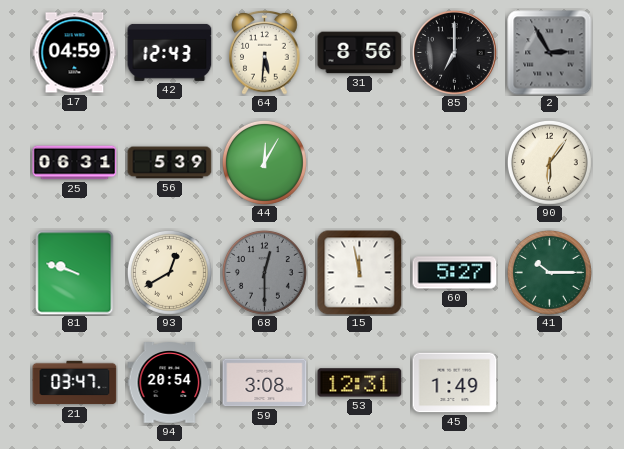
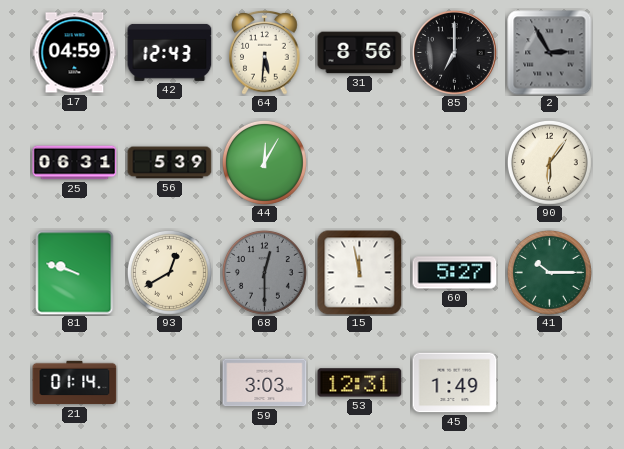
21: 03:47 -> 01:14
94: 20:54 -> none
59: 3:08 -> 3:03
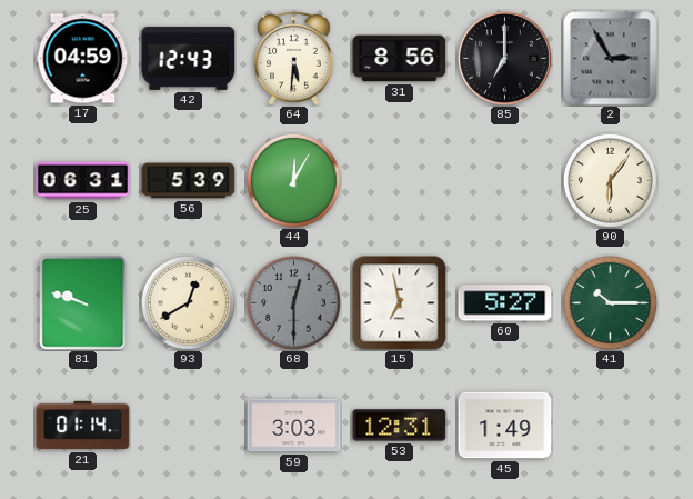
15: 11:58 -> 6:58
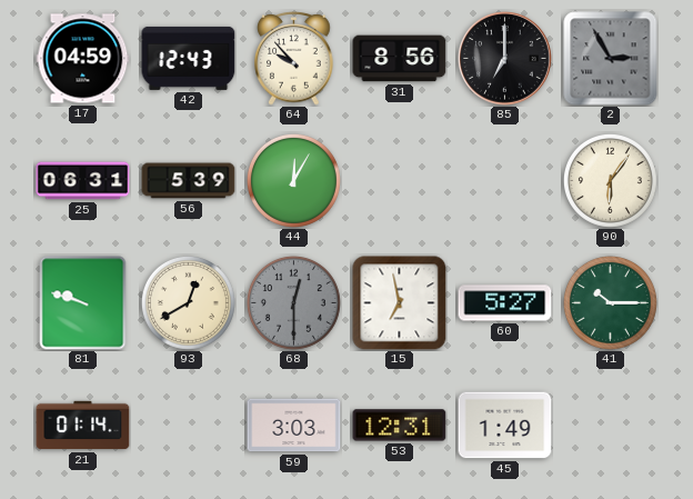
64: 5:31 -> 9:53
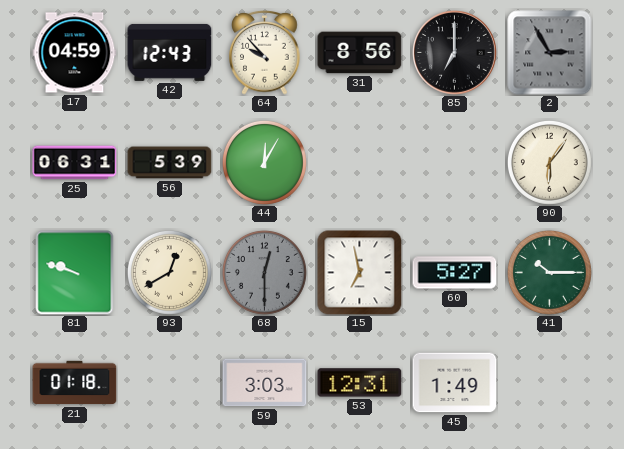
21: 01:14 -> 01:18
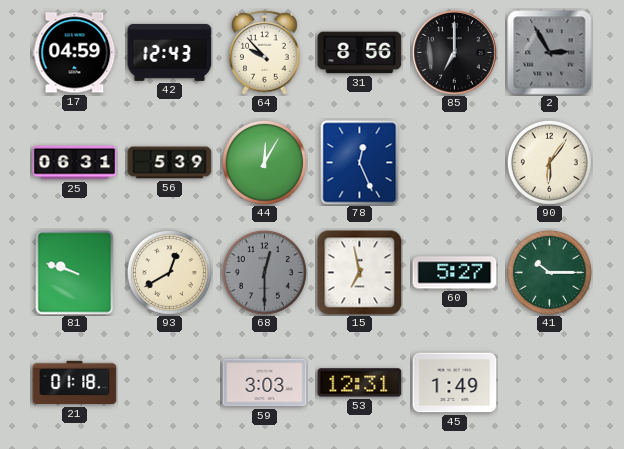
78: none -> 12:26
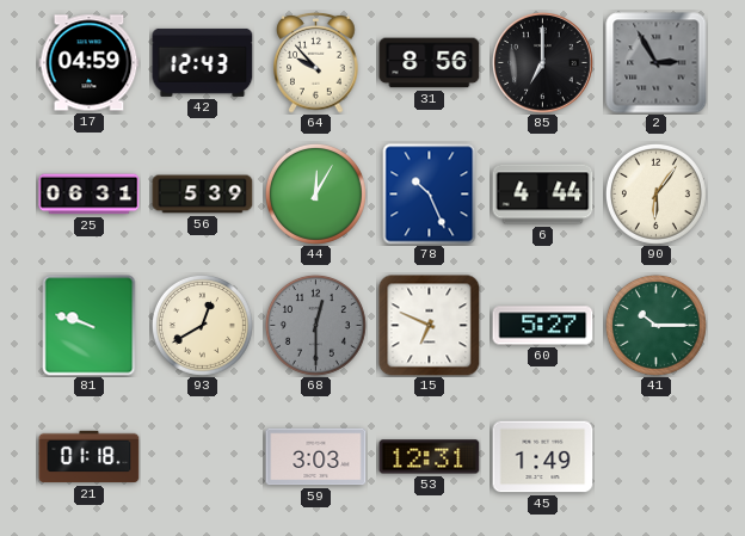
78: 12:26 -> 10:26
6: none -> 4:44
15: 6:58 -> 6:49
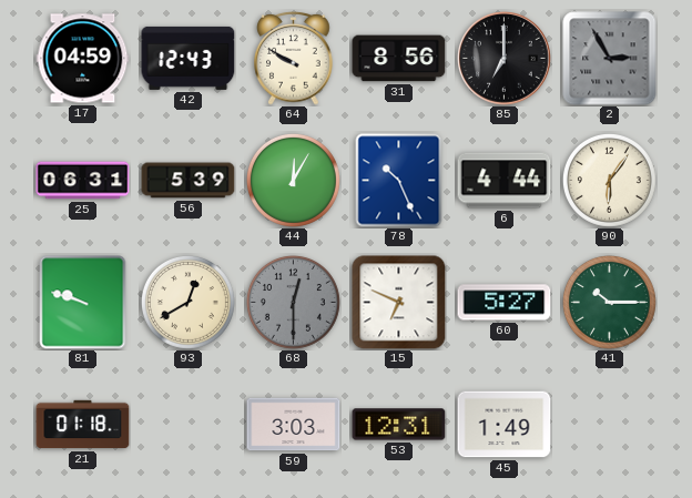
64: 9:53 -> 9:50
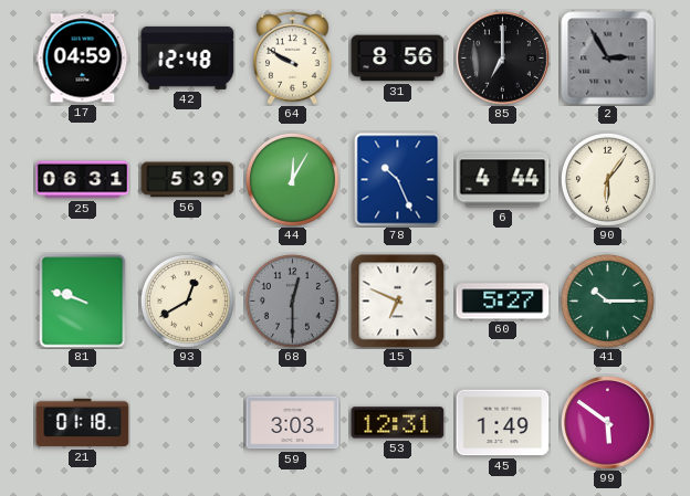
42: 12:43 -> 12:48
99: none -> 5:51
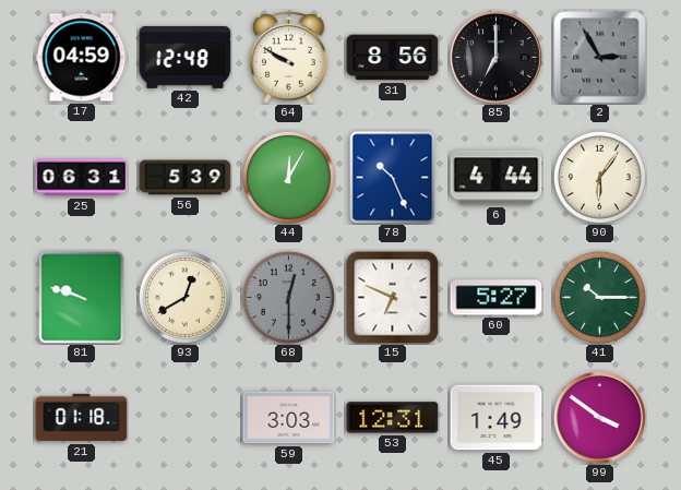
99: 5:51 -> 3:51
